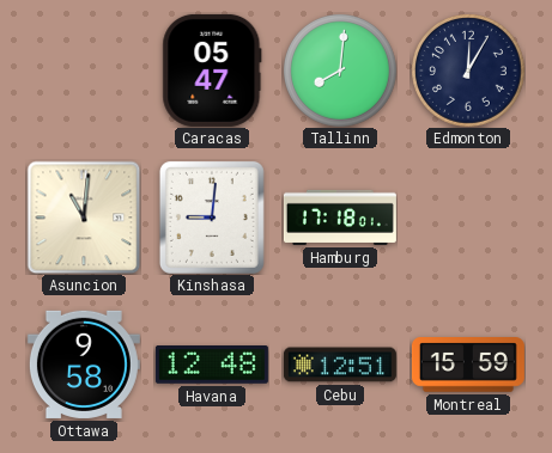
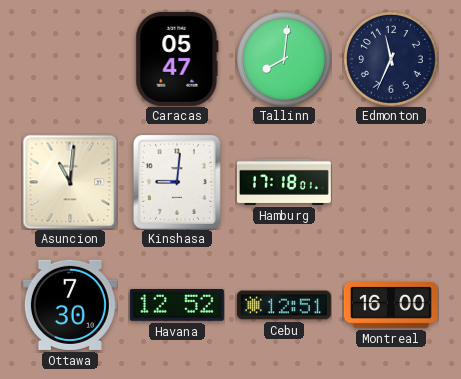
Edmonton: 12:05 -> 11:34
Ottawa: 9:58 -> 7:30
Havana: 12:48 -> 12:52
Montreal: 15:59 -> 16:00
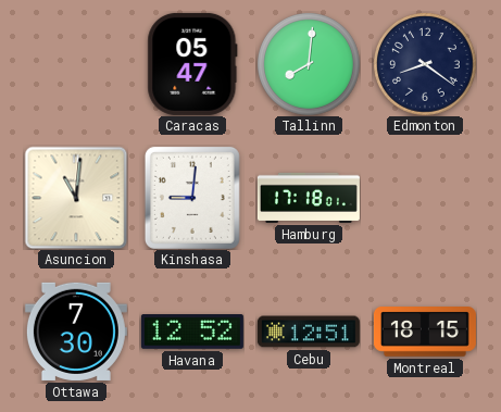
Edmonton: 11:34 -> 8:21
Montreal: 16:00 -> 18:15
